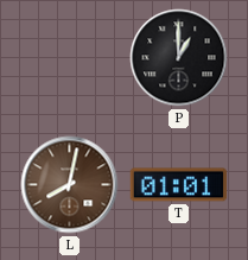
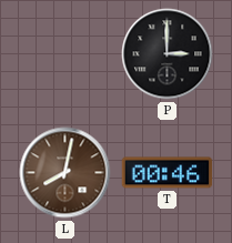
P: 1:00 -> 3:00
T: 01:01 -> 00:46
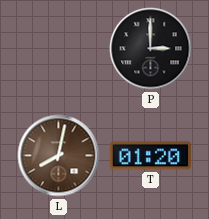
T: 00:46 -> 01:20
